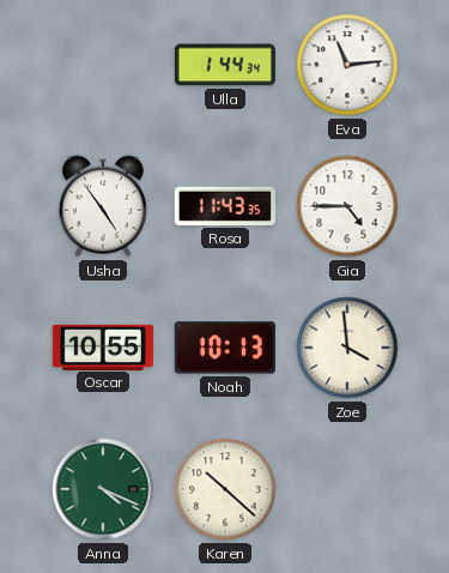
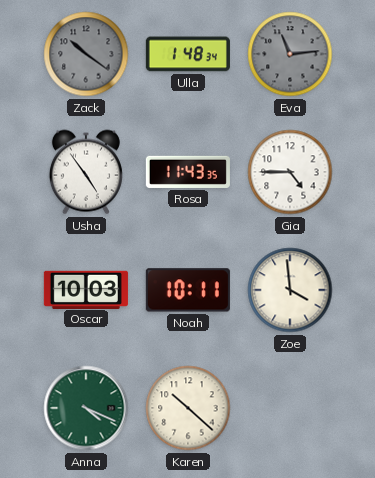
Zack: none -> 10:21
Ulla: 1:44 -> 1:48
Eva dial: white -> grey
Oscar: 10:55 -> 10:03
Noah: 10:13 -> 10:11
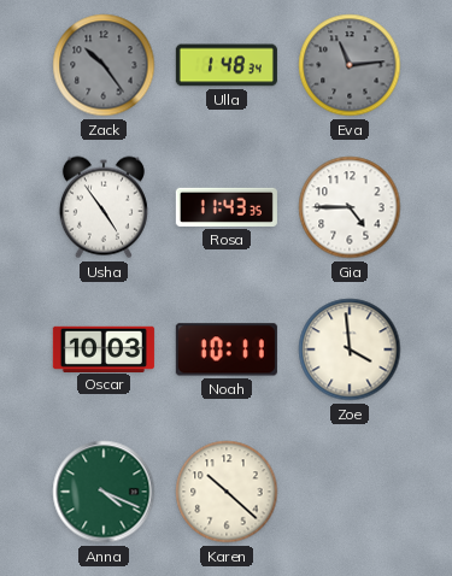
Zack: 10:21 -> 10:24
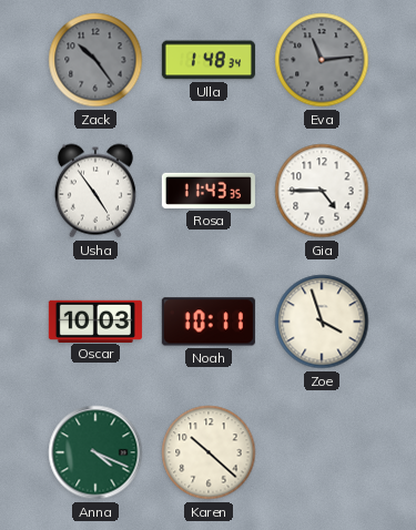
Zoe: 3:59 -> 3:57
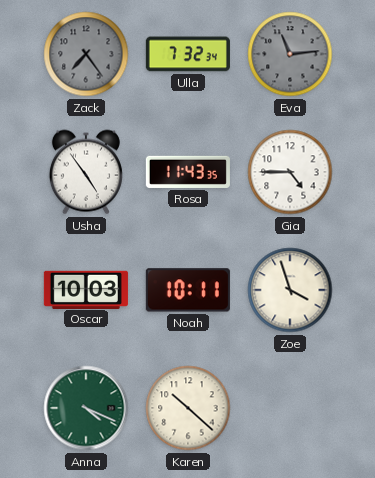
Zack: 10:24 -> 7:24
Ulla: 1:48 -> 7:32
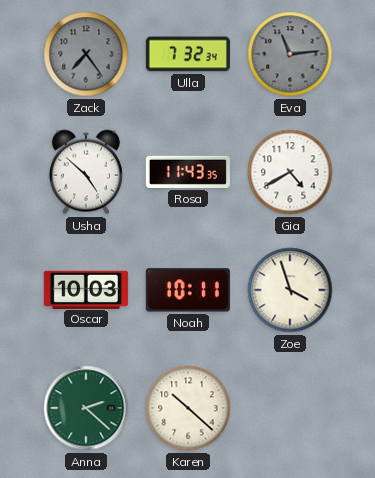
Usha: 4:54 -> 4:52
Gia: 4:45 -> 4:40
Anna: 4:19 -> 2:22
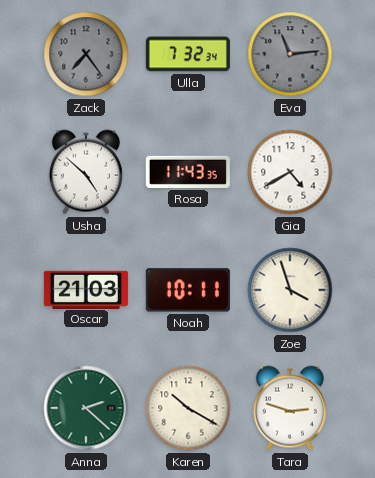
Oscar: 10:03 -> 21:03
Karen: 10:22 -> 10:20
Tara: none -> 2:48
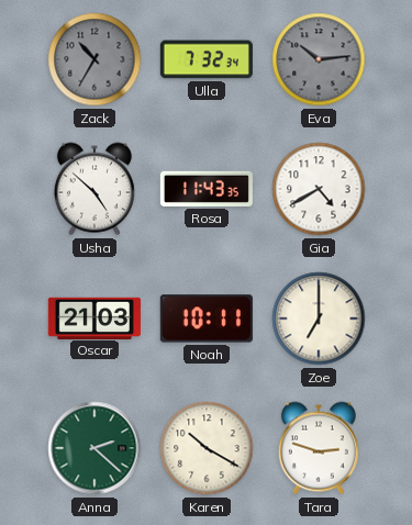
Zack: 7:24 -> 10:35
Eva: 11:14 -> 10:14
Zoe: 3:57 -> 7:00
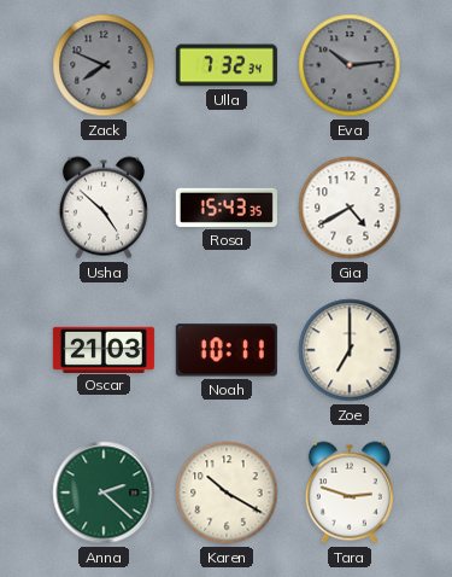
Zack: 10:35 -> 7:49
Rosa: 11:43 -> 15:43
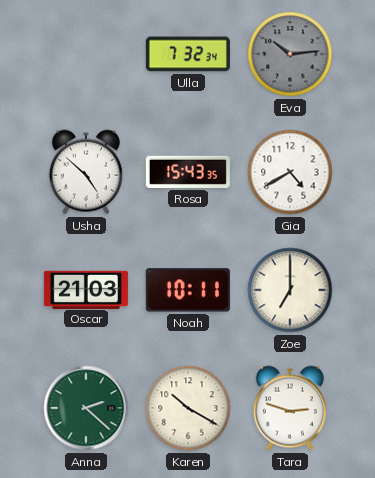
Zack: 7:49 -> none
